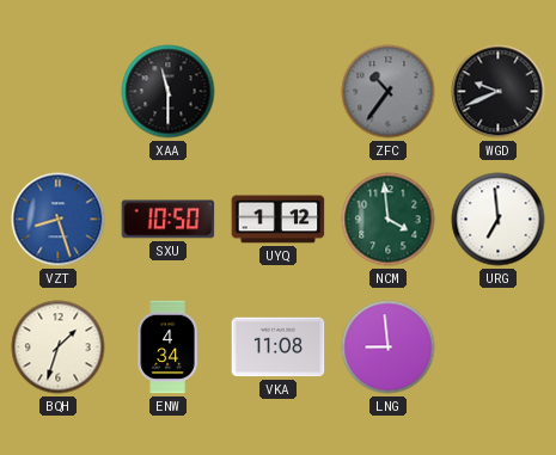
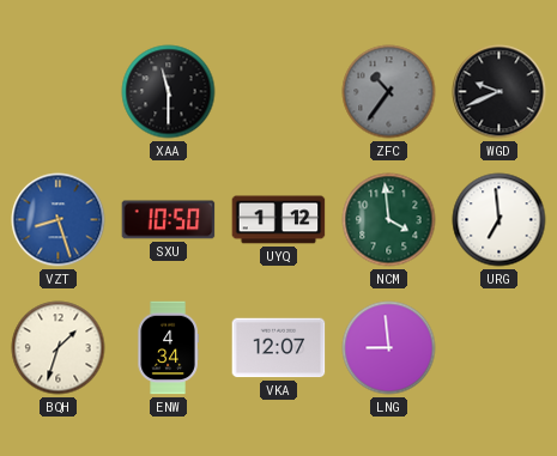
VKA: 11:08 -> 12:07
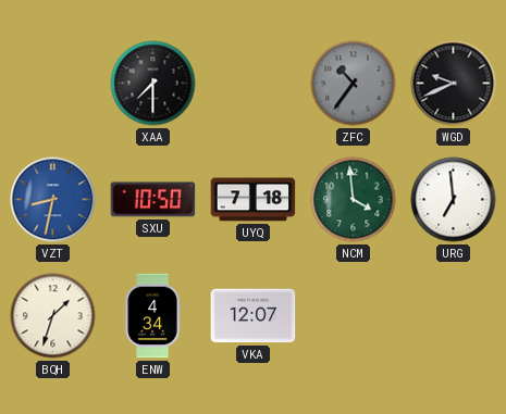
XAA: 11:30 -> 7:30
VZT: 8:27 -> 8:32
UYQ: 1:12 -> 7:18
LNG: 8:59 -> none
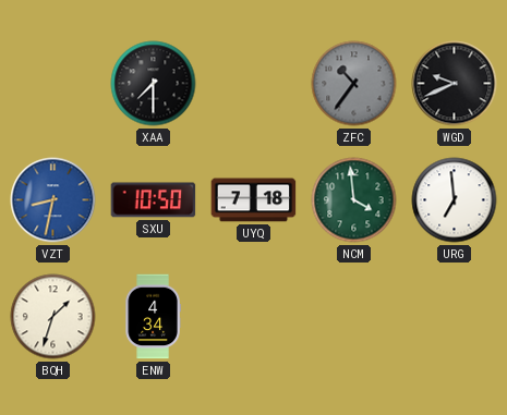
VKA: 12:07 -> none
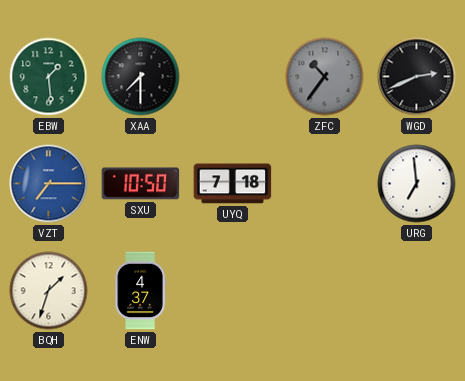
EBW: none -> 1:29
WGD: 9:41 -> 2:41
VZT: 8:32 -> 7:15
NCM: 3:59 -> none
ENW: 4:34 -> 4:37
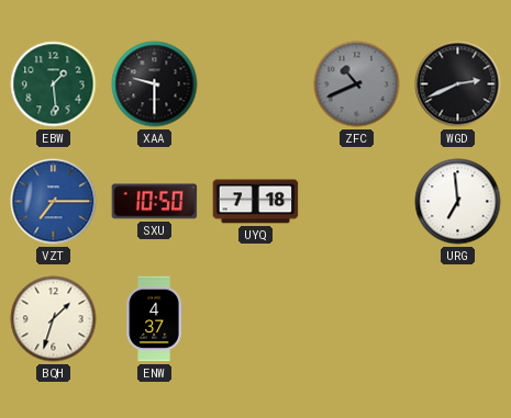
XAA: 7:30 -> 9:30
ZFC: 10:36 -> 10:41
